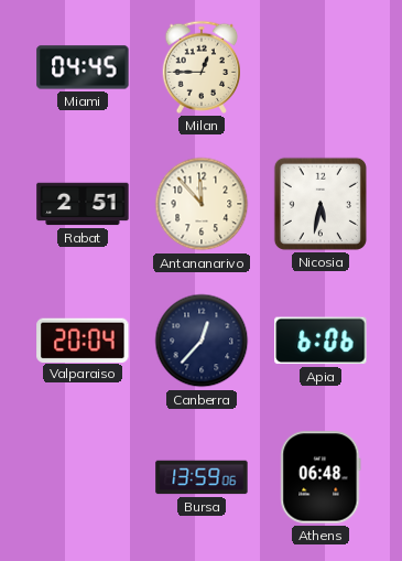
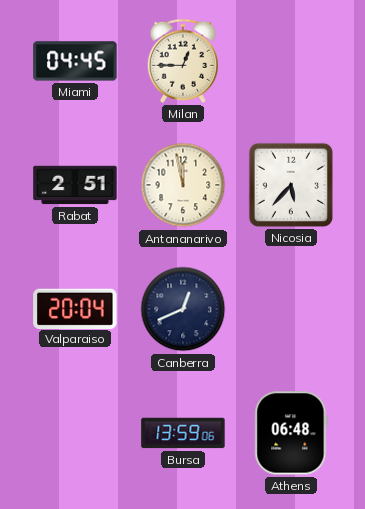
Antananarivo: 11:53 -> 11:58
Nicosia: 5:32 -> 5:37
Canberra: 12:37 -> 12:41
Apia: 6:06 -> none
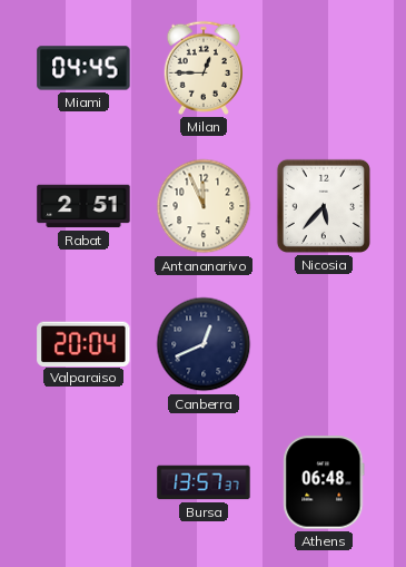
Antananarivo: 11:58 -> 11:56
Bursa: 13:59 -> 13:57
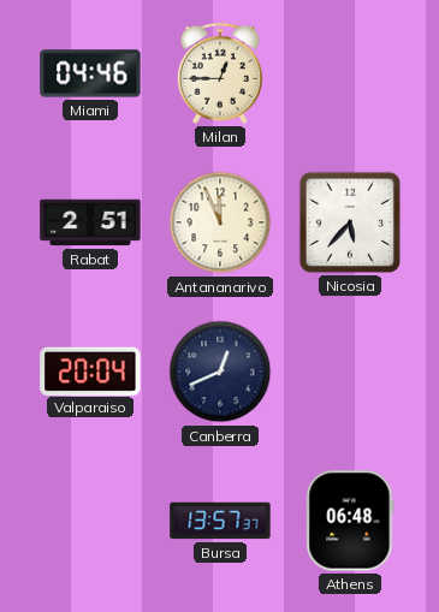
Miami: 04:45 -> 04:46
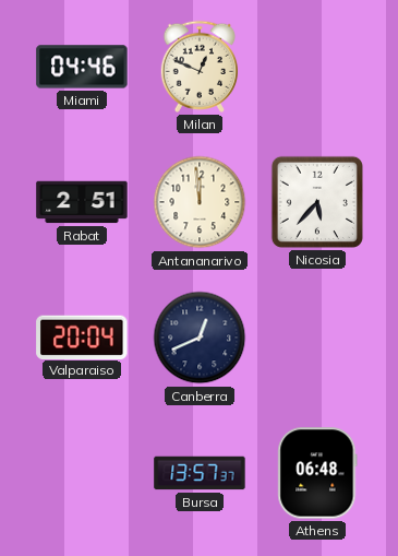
Milan: 12:45 -> 12:49
Antananarivo: 11:56 -> 11:59
